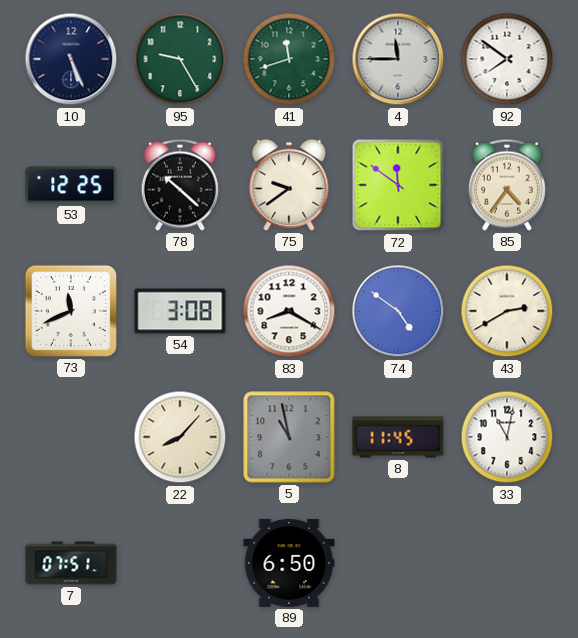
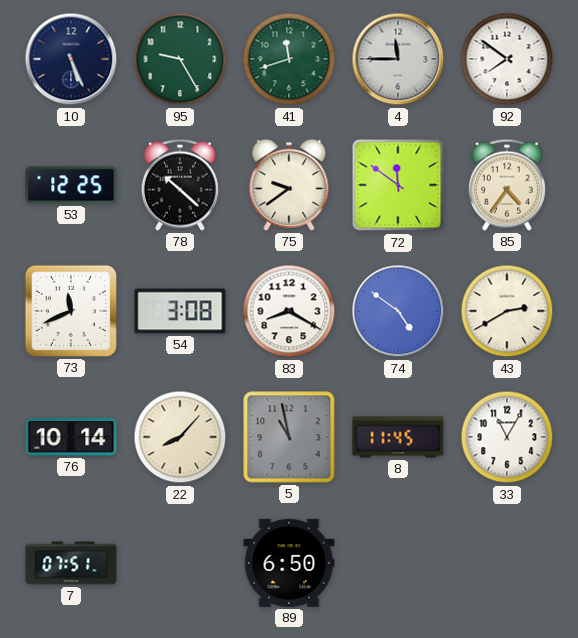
76: none -> 10:14
33: 11:02 -> 11:05
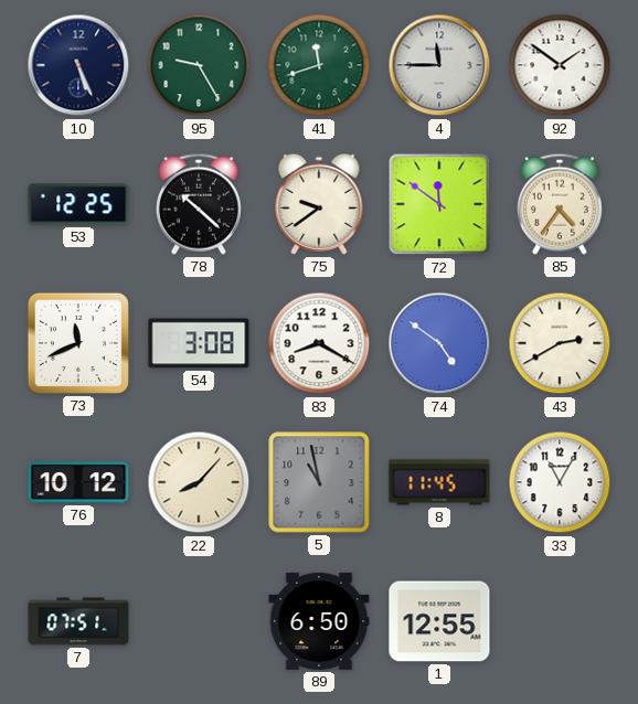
92: 7:51 -> 1:51
76: 10:14 -> 10:12
1: none -> 12:55
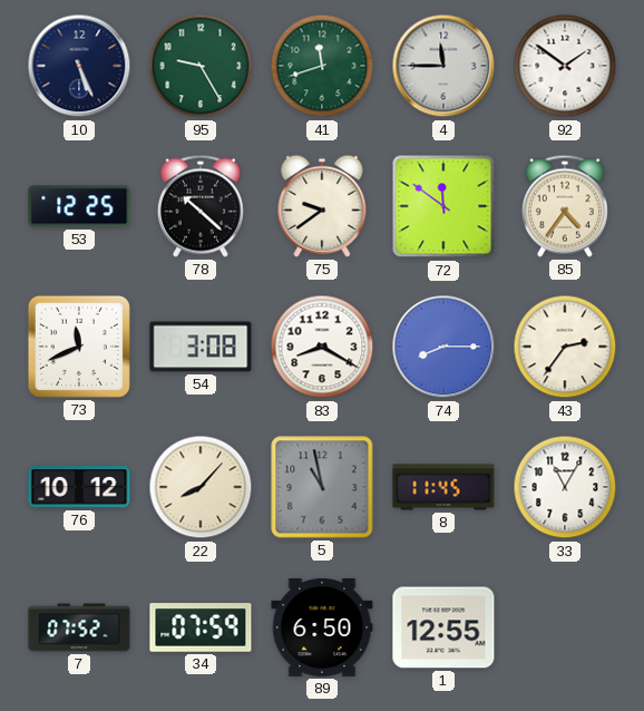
74: 4:51 -> 8:15
43: 2:40 -> 2:36
7: 07:51 -> 07:52
34: none -> 07:59
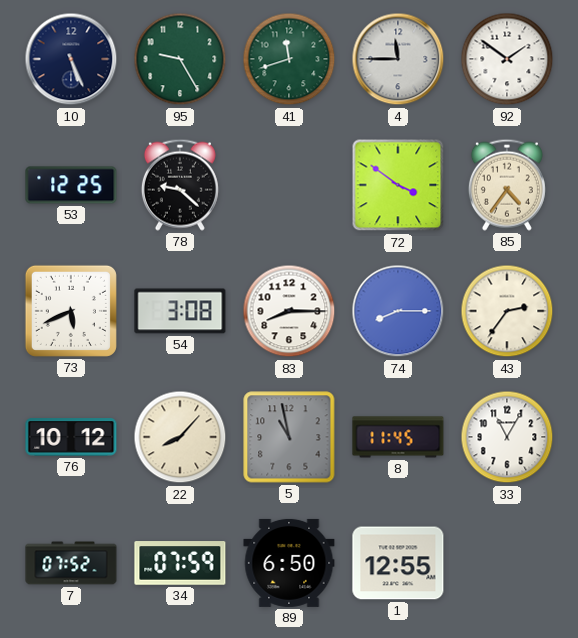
78: 10:22 -> 9:22
75: 9:39 -> none
72: 11:51 -> 3:51
73: 11:41 -> 5:41
83: 8:20 -> 8:15
